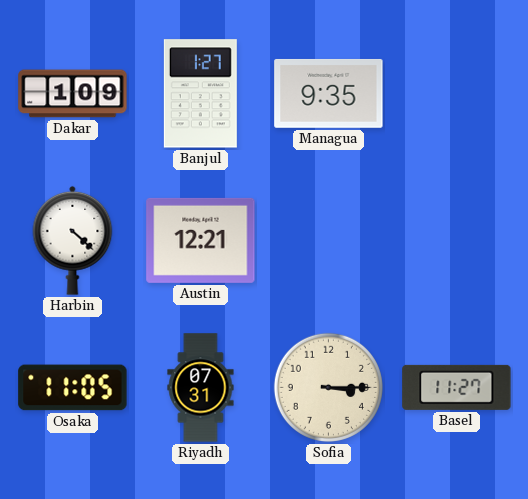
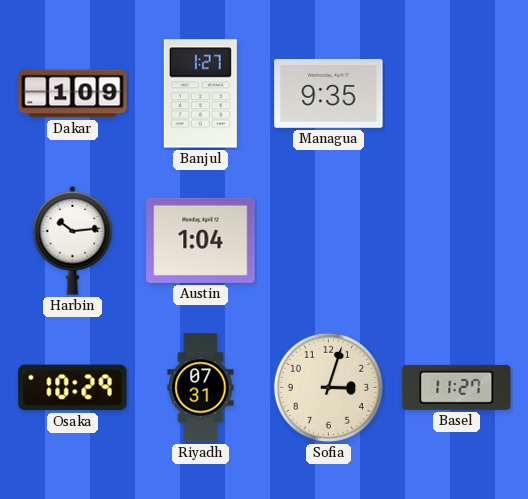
Harbin: 4:22 -> 10:14
Austin: 12:21 -> 1:04
Osaka: 11:05 -> 10:29
Sofia: 3:15 -> 3:03
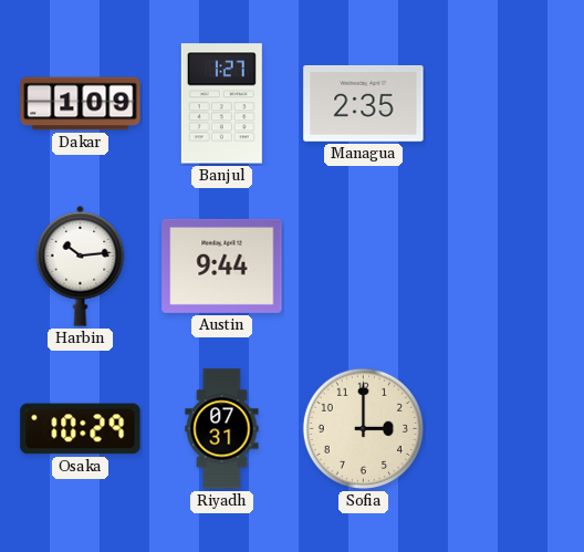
Managua: 9:35 -> 2:35
Austin: 1:04 -> 9:44
Sofia: 3:03 -> 3:00
Basel: 11:27 -> none
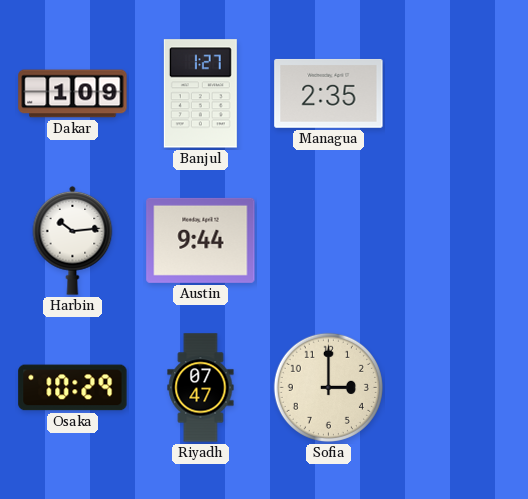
Riyadh: 07:31 -> 07:47
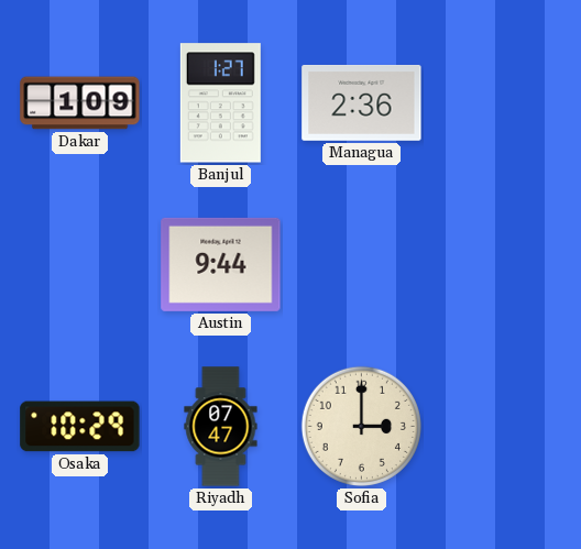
Managua: 2:35 -> 2:36
Harbin: 10:14 -> none
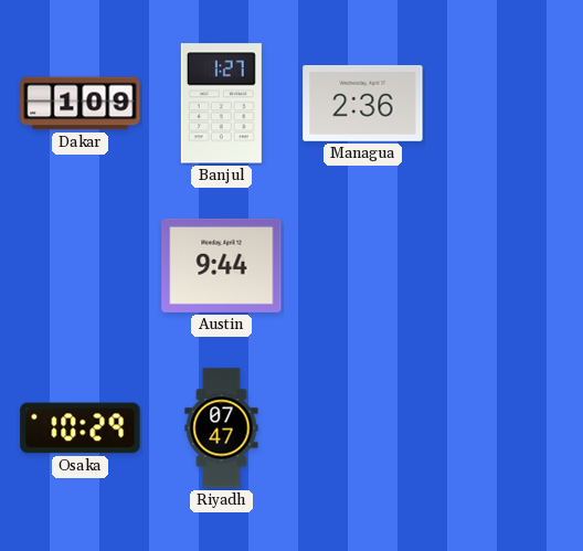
Sofia: 3:00 -> none
